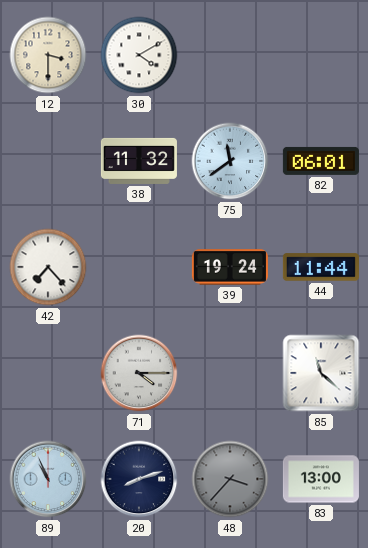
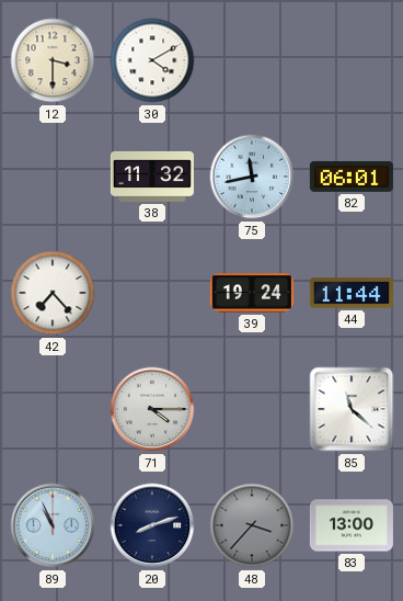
75: 11:39 -> 11:43
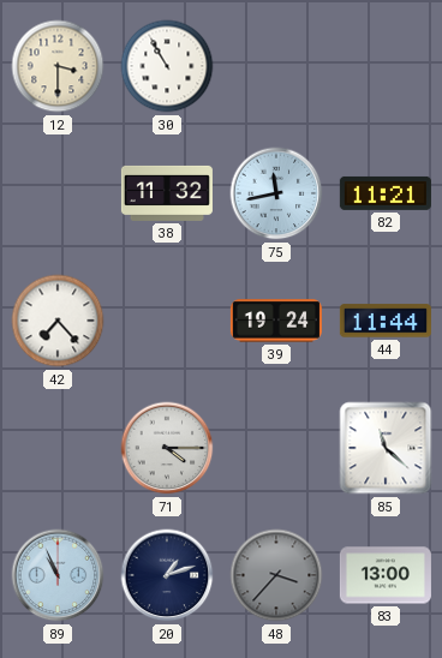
30: 4:10 -> 10:55
82: 06:01 -> 11:21
20: 8:12 -> 1:12
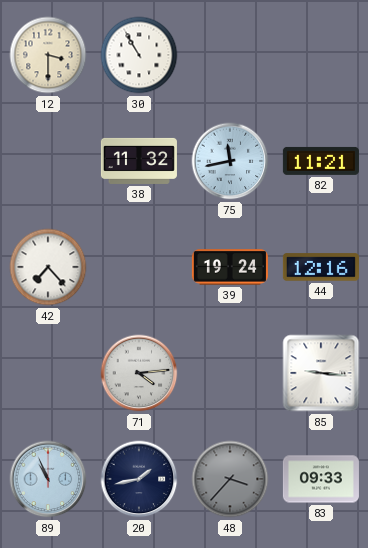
44: 11:44 -> 12:16
71: 4:15 -> 4:14
85: 11:22 -> 9:16
20: 1:12 -> 1:43
83: 13:00 -> 09:33
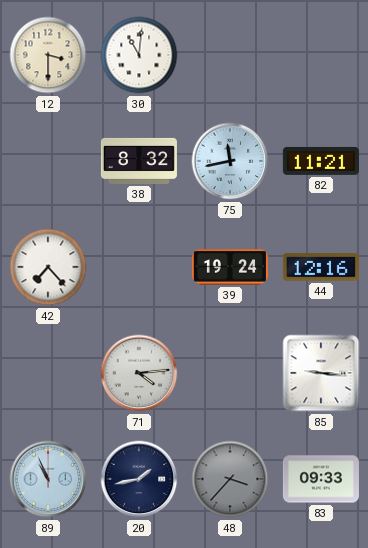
30: 10:55 -> 11:01
38: 11:32 -> 8:32
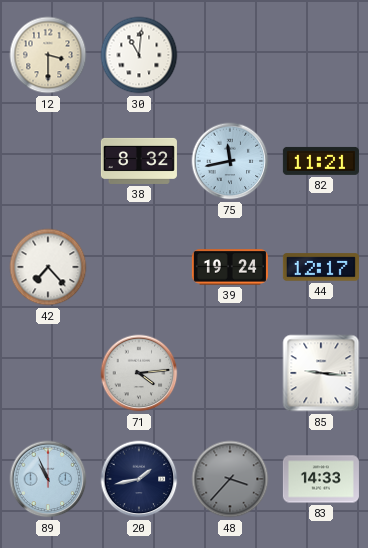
44: 12:16 -> 12:17
83: 09:33 -> 14:33
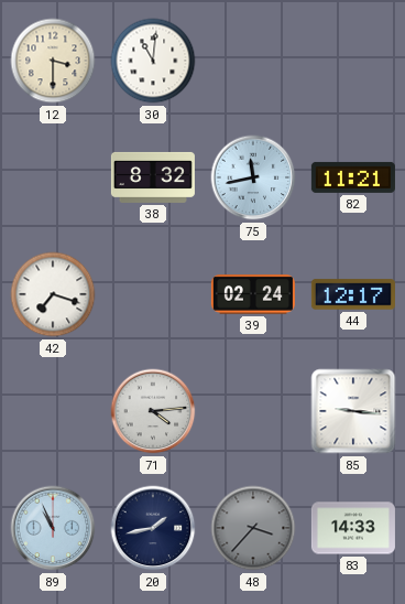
42: 7:23 -> 7:18
39: 19:24 -> 02:24
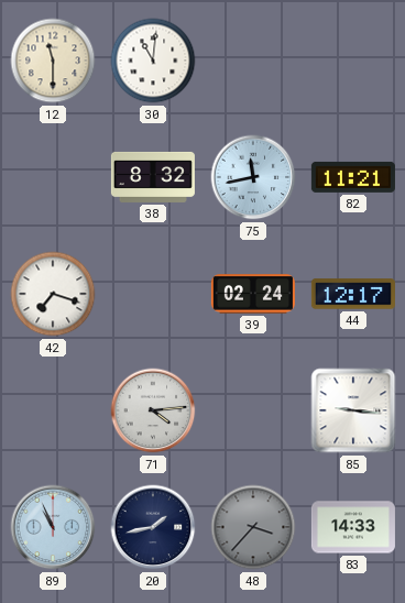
12: 3:30 -> 11:30
